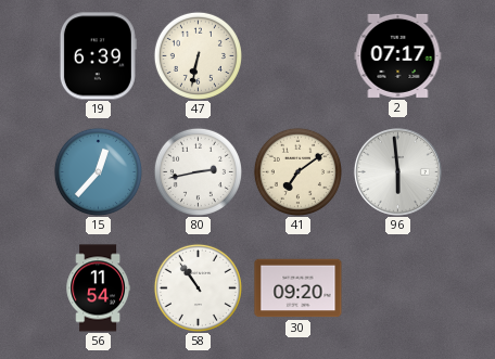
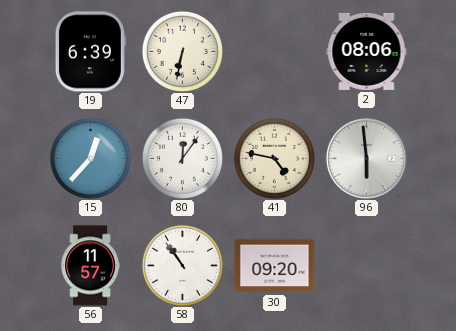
2: 07:17 -> 08:06
80: 2:43 -> 12:06
41: 7:09 -> 4:47
56: 11:54 -> 11:57
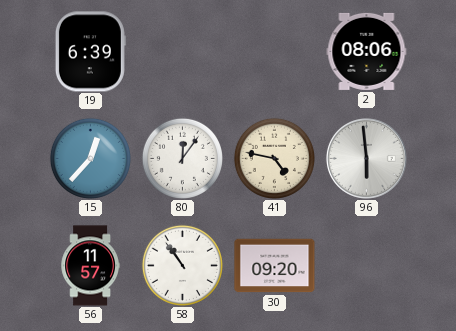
47: 6:32 -> none
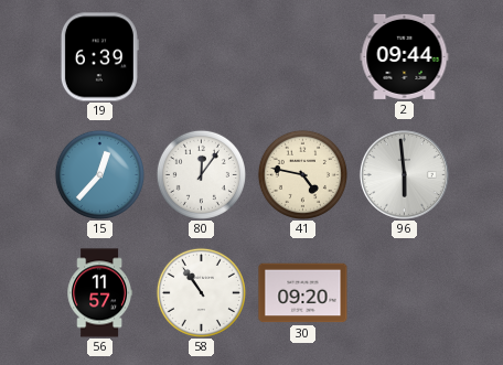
2: 08:06 -> 09:44
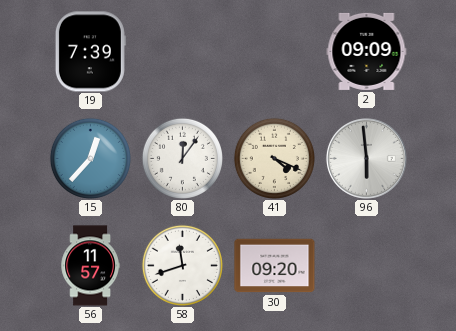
19: 6:39 -> 7:39
2: 09:44 -> 09:09
41: 4:47 -> 4:19
58: 10:54 -> 11:42
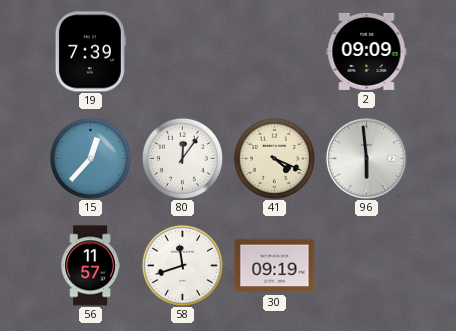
30: 09:20 -> 09:19
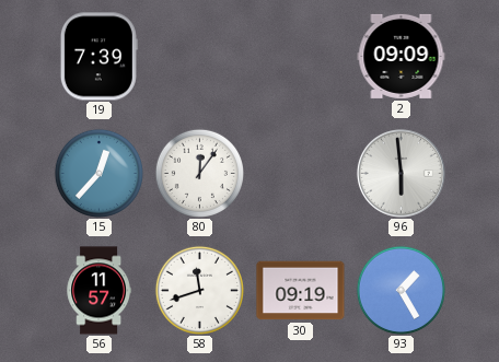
41: 4:19 -> none
93: none -> 1:25
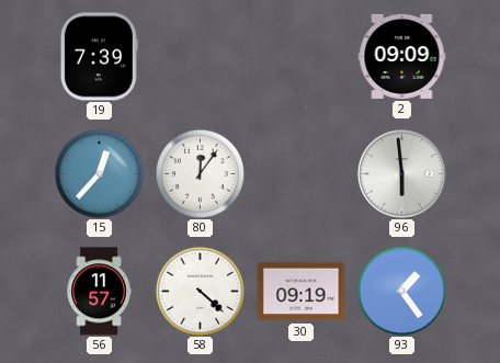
58: 11:42 -> 4:22
93: 1:25 -> 1:24
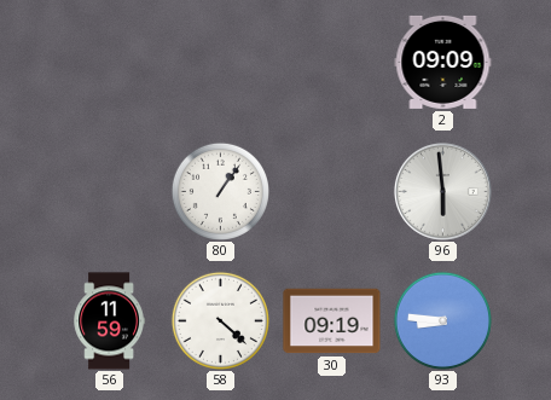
19: 7:39 -> none
15: 12:37 -> none
80: 12:06 -> 1:06
56: 11:57 -> 11:59
93: 1:24 -> 8:46
